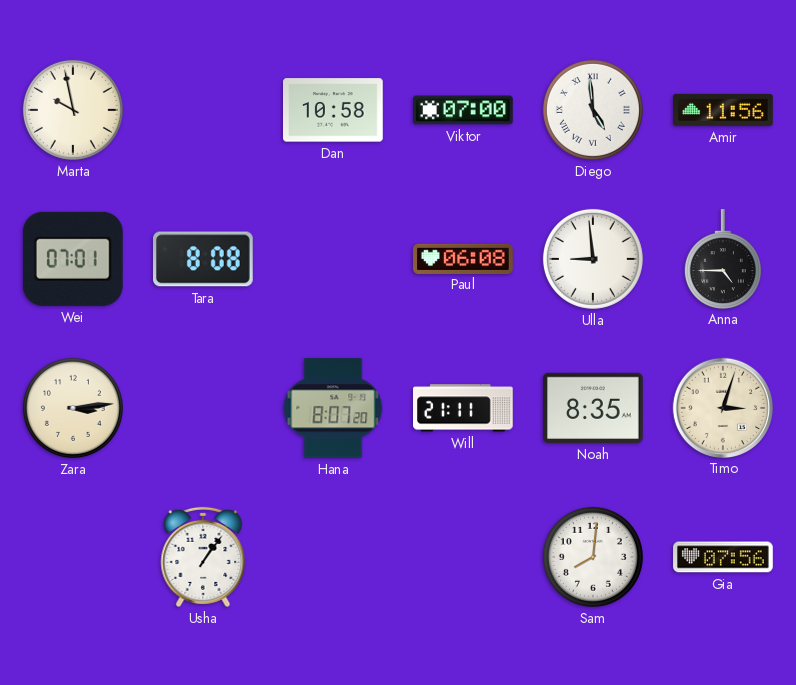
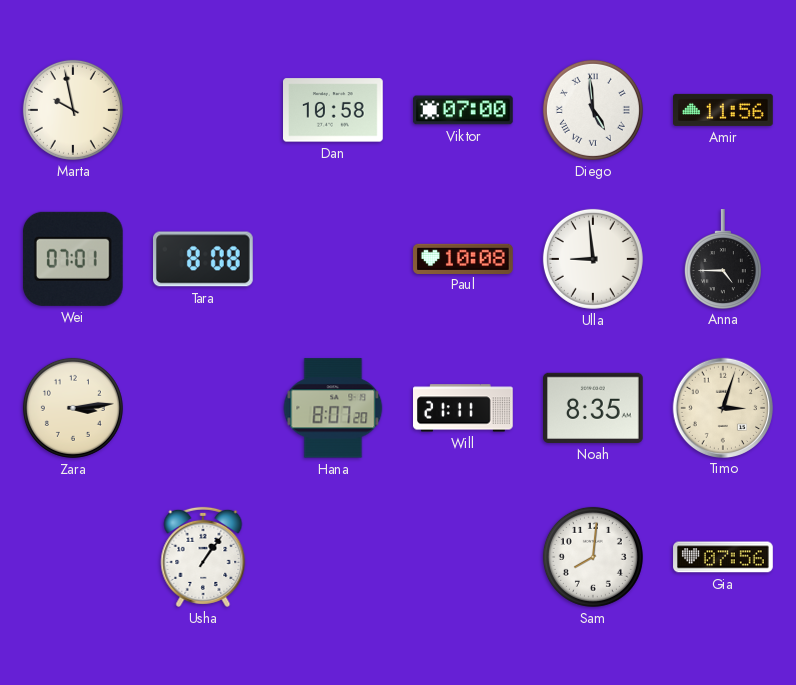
Paul: 06:08 -> 10:08
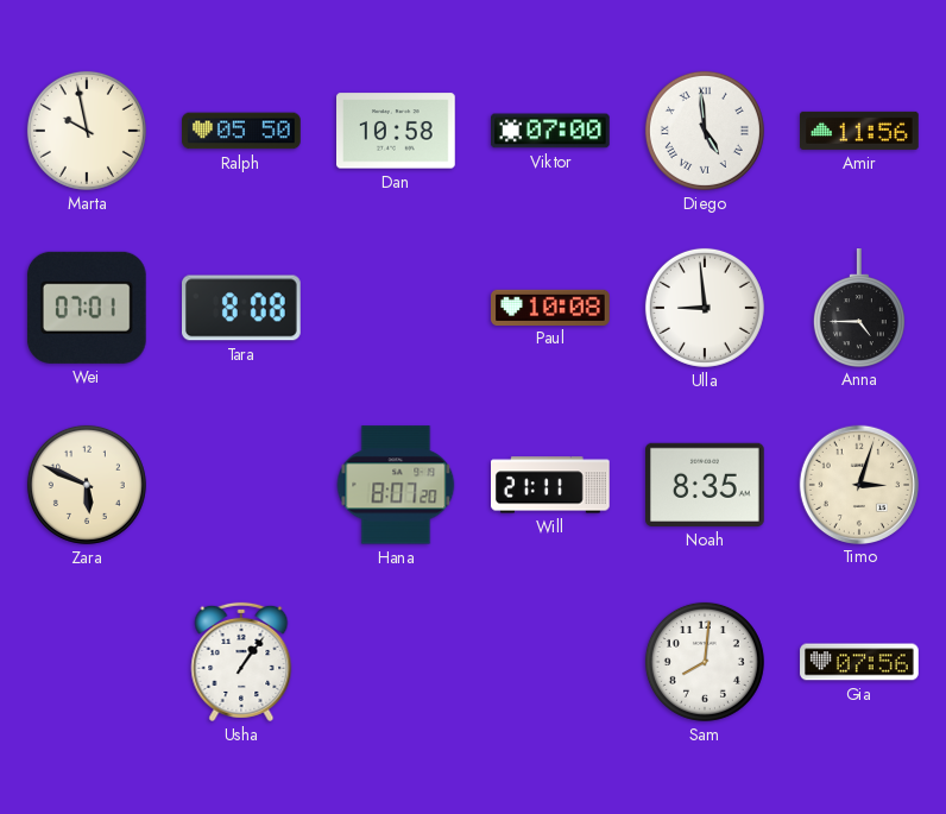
Ralph: none -> 05:50
Zara: 3:14 -> 5:49
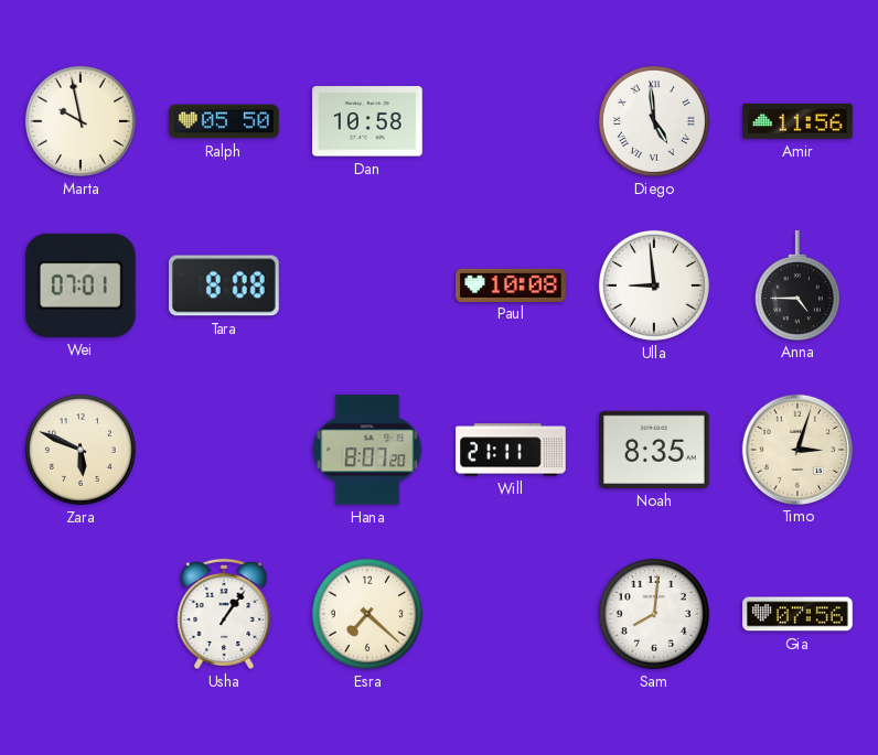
Viktor: 07:00 -> none
Esra: none -> 7:22
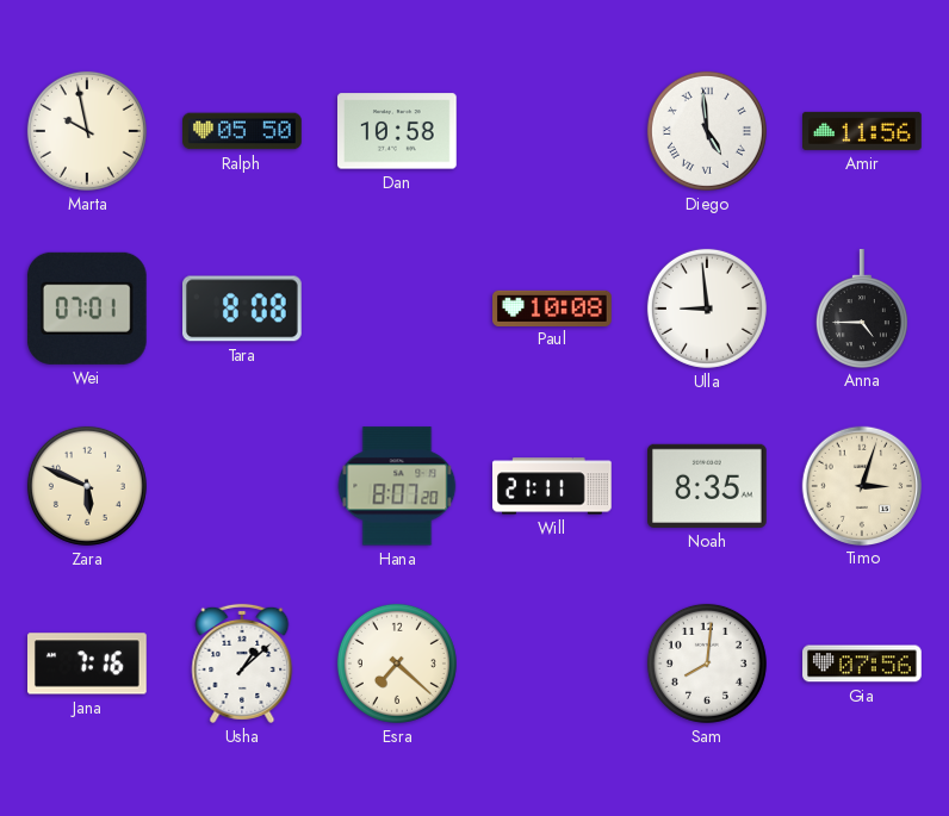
Jana: none -> 7:16
Usha: 1:06 -> 1:08
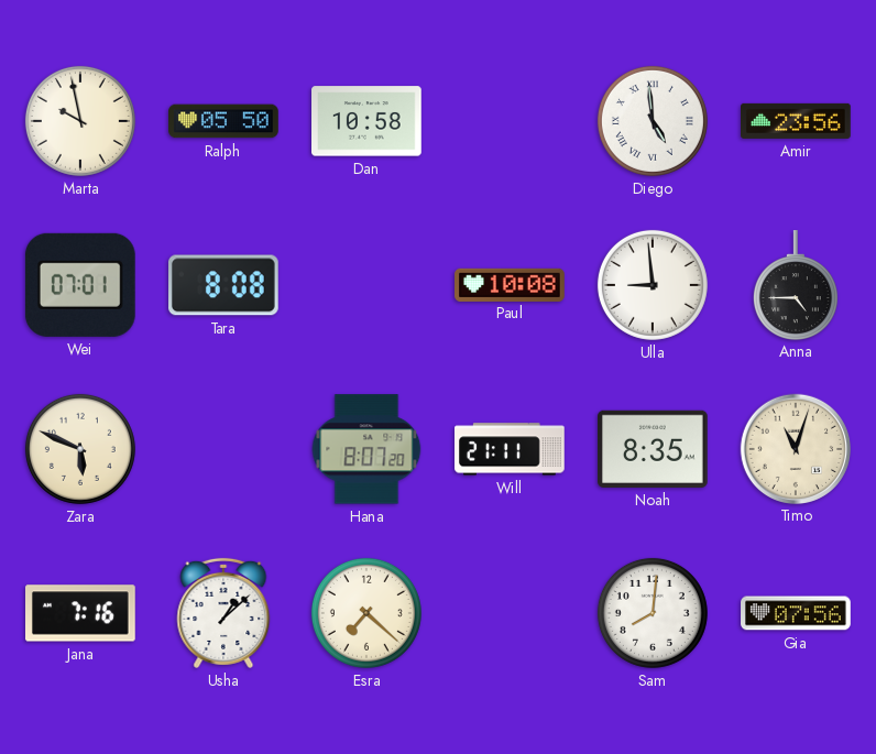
Amir: 11:56 -> 23:56
Timo: 3:03 -> 11:03
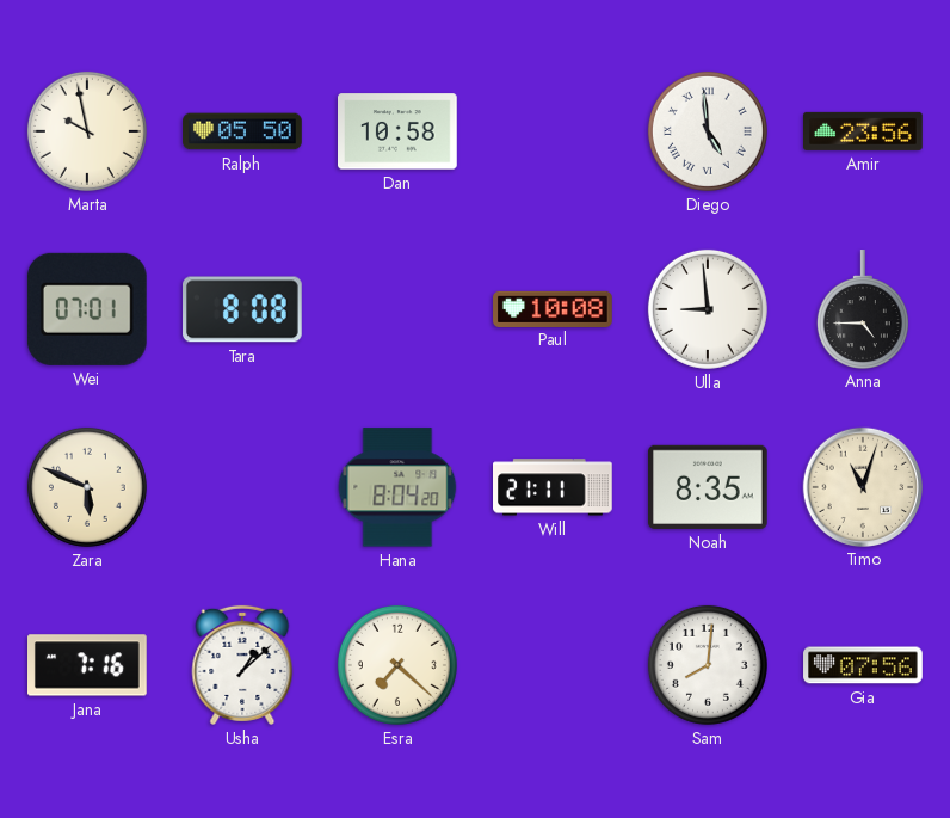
Hana: 8:07 -> 8:04
